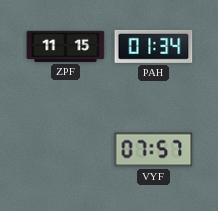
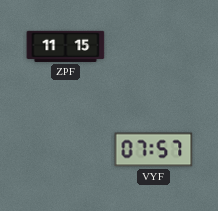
PAH: 01:34 -> none
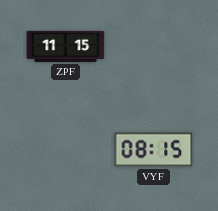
VYF: 07:57 -> 08:15
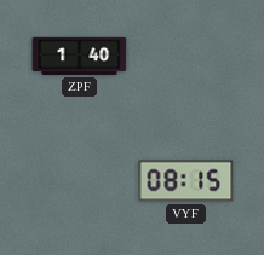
ZPF: 11:15 -> 1:40
